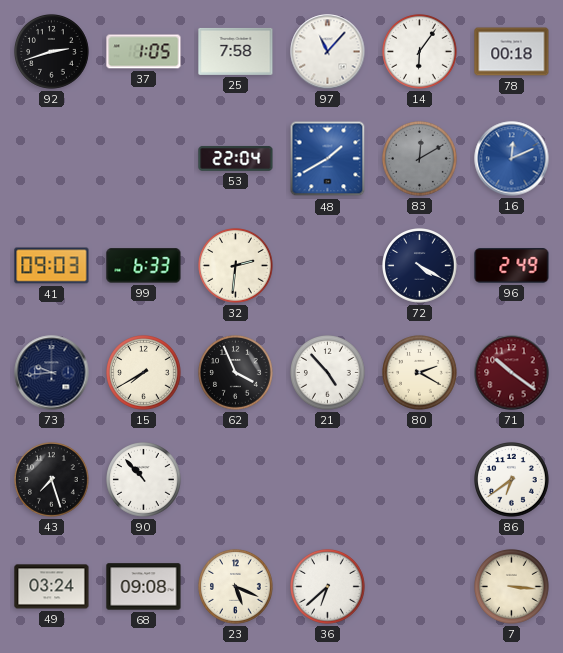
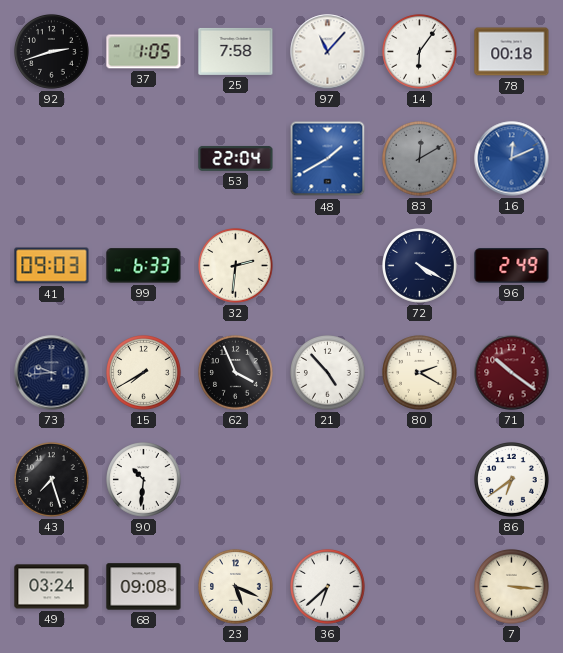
90: 10:53 -> 10:31
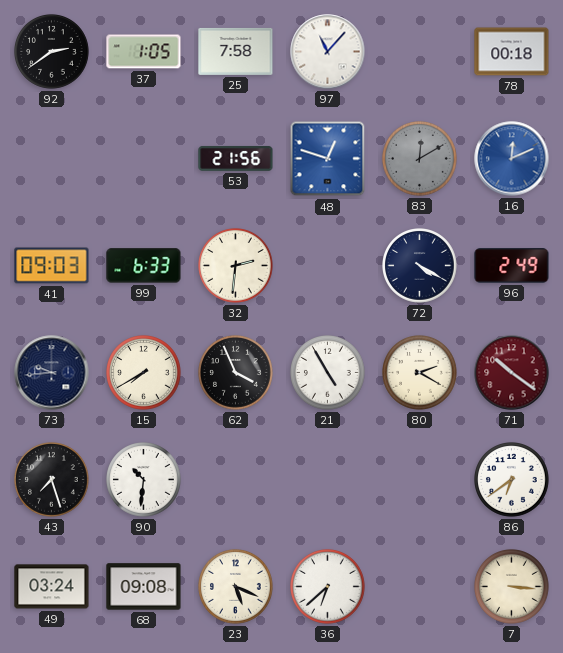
92: 2:42 -> 2:39
14: 6:06 -> none
53: 22:04 -> 21:56
48: 1:40 -> 12:48
21: 4:53 -> 4:55
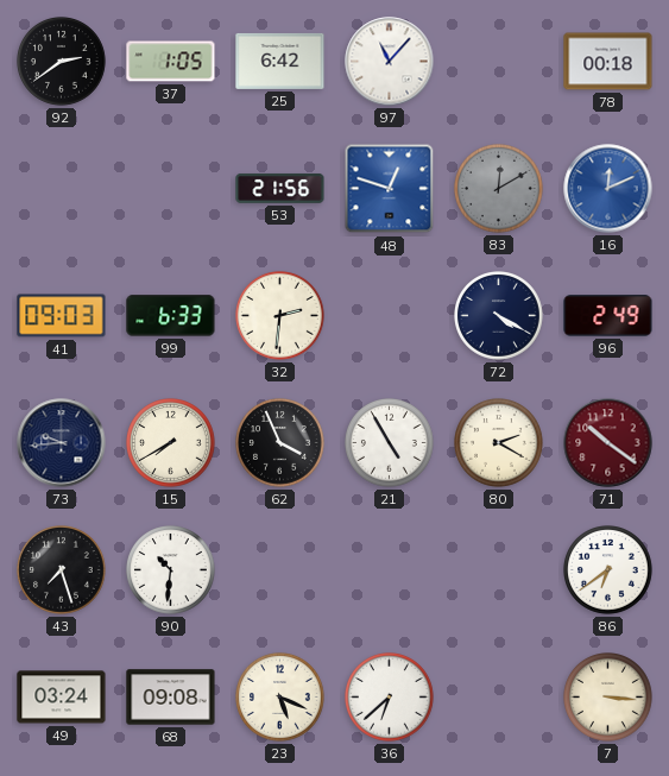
25: 7:58 -> 6:42
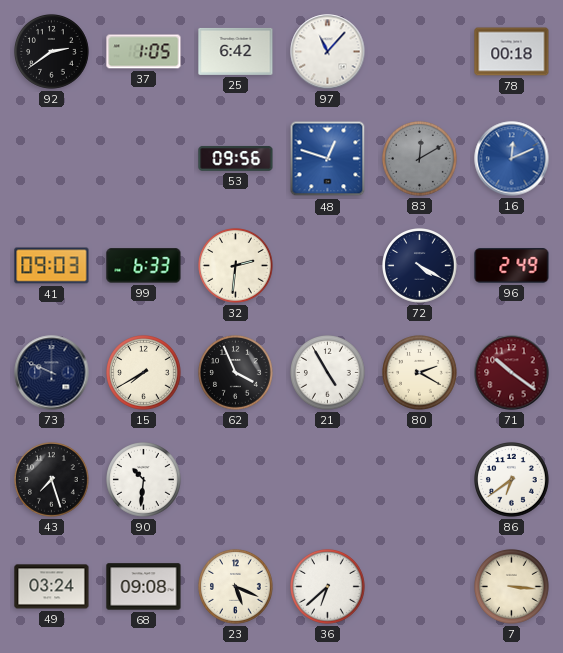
53: 21:56 -> 09:56
73: 9:44 -> 9:49
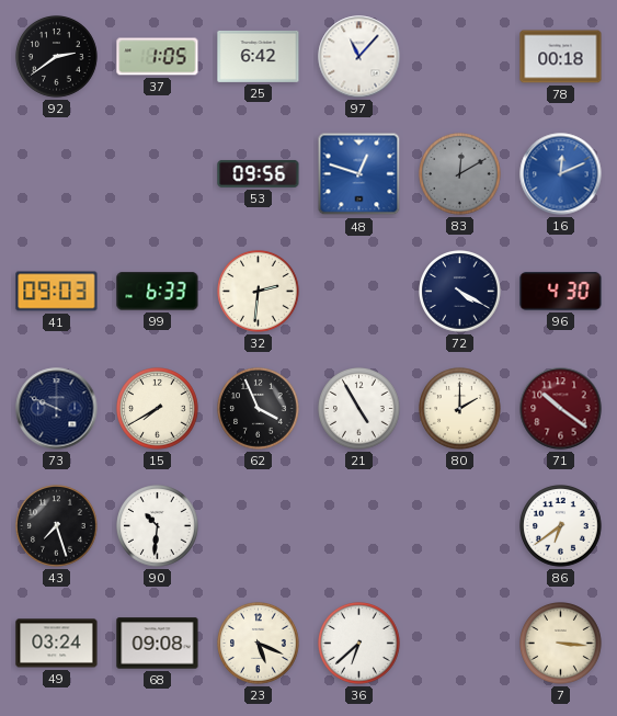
96: 2:49 -> 4:30
80: 2:20 -> 2:00
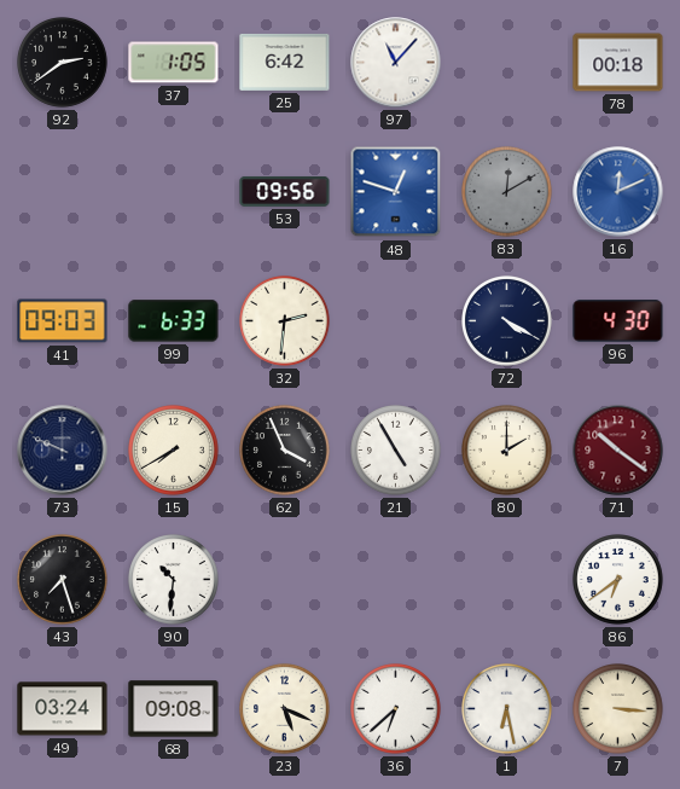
1: none -> 6:28
